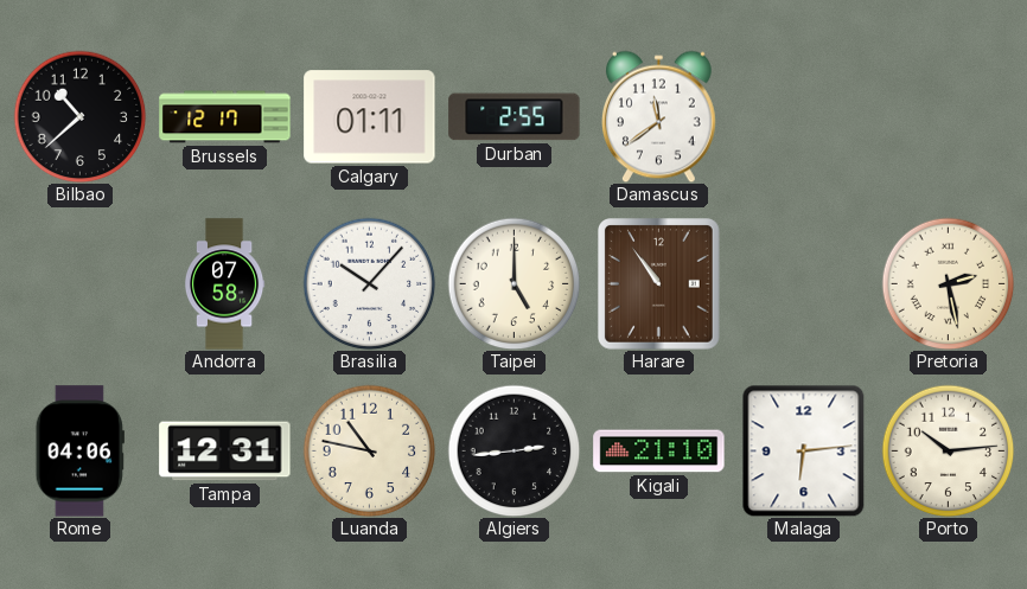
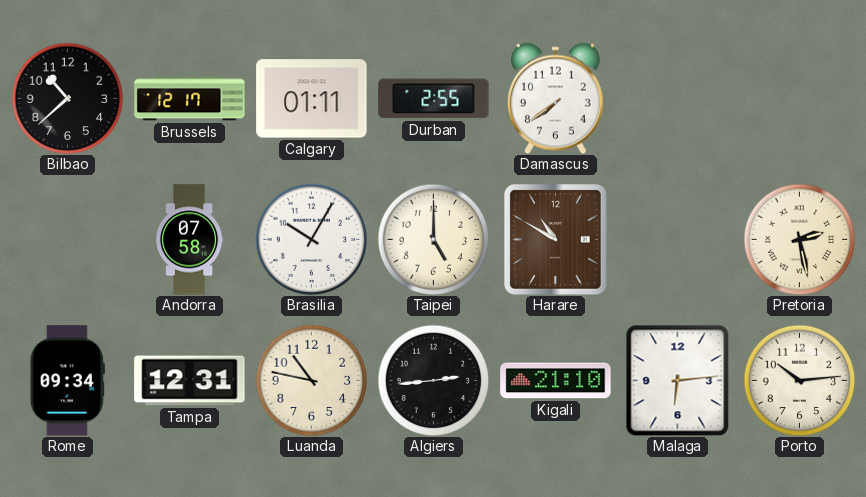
Damascus: 11:39 -> 7:39
Brasilia: 10:07 -> 10:05
Harare: 10:54 -> 10:50
Rome: 04:06 -> 09:34
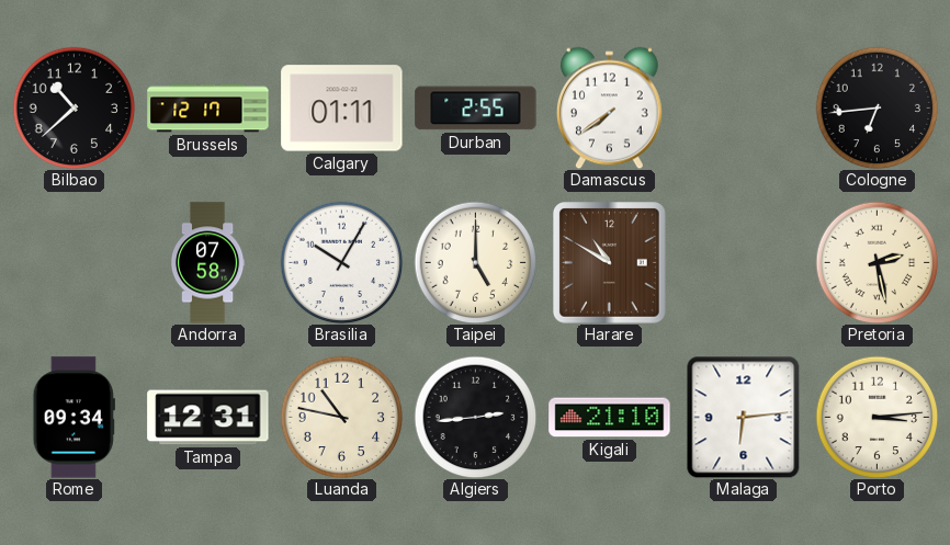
Cologne: none -> 6:44
Porto: 10:14 -> 3:14
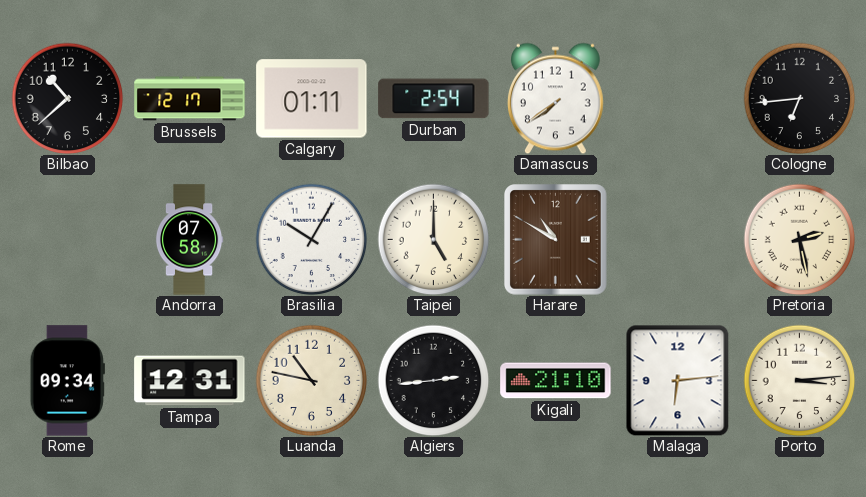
Durban: 2:55 -> 2:54
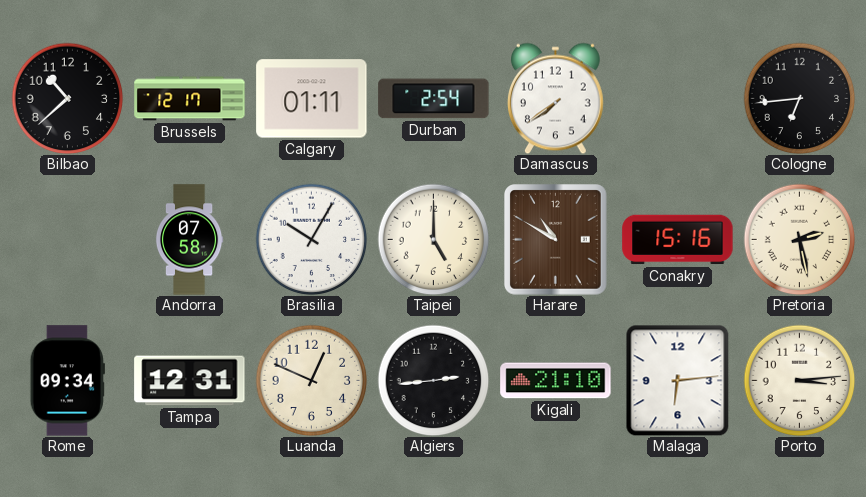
Conakry: none -> 15:16
Luanda: 10:47 -> 12:49
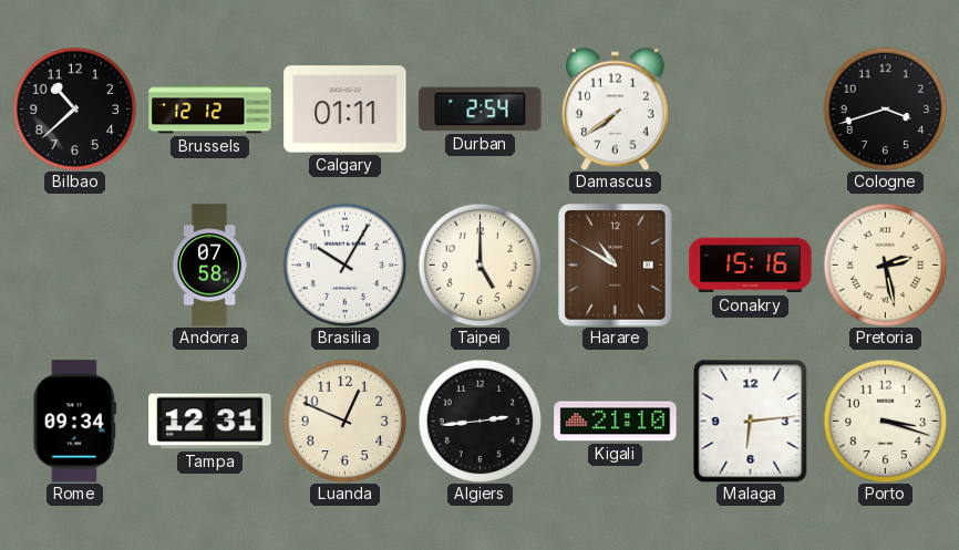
Brussels: 12:17 -> 12:12
Cologne: 6:44 -> 3:42
Porto: 3:14 -> 3:18
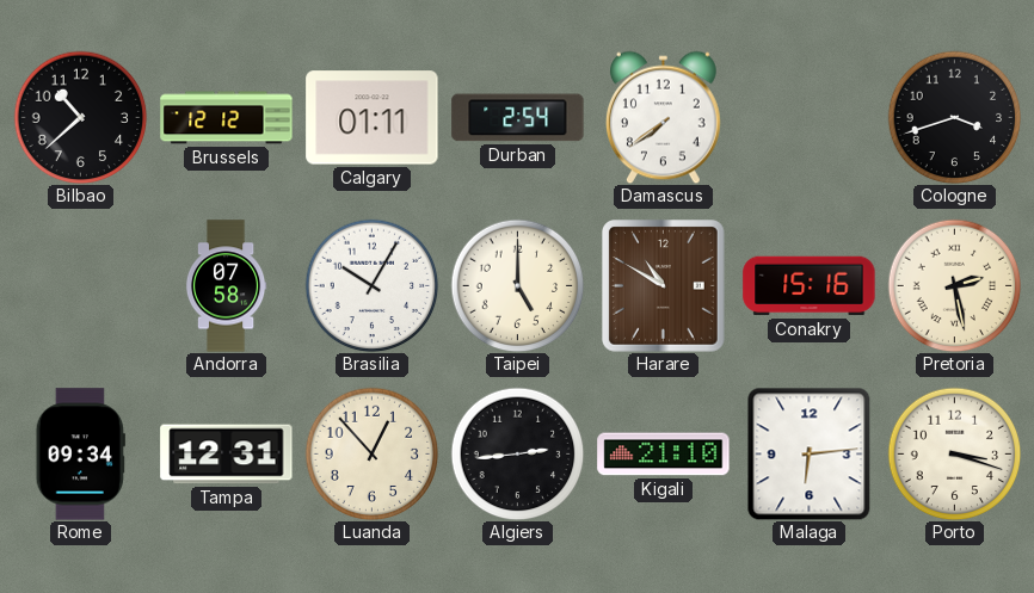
Luanda: 12:49 -> 12:53
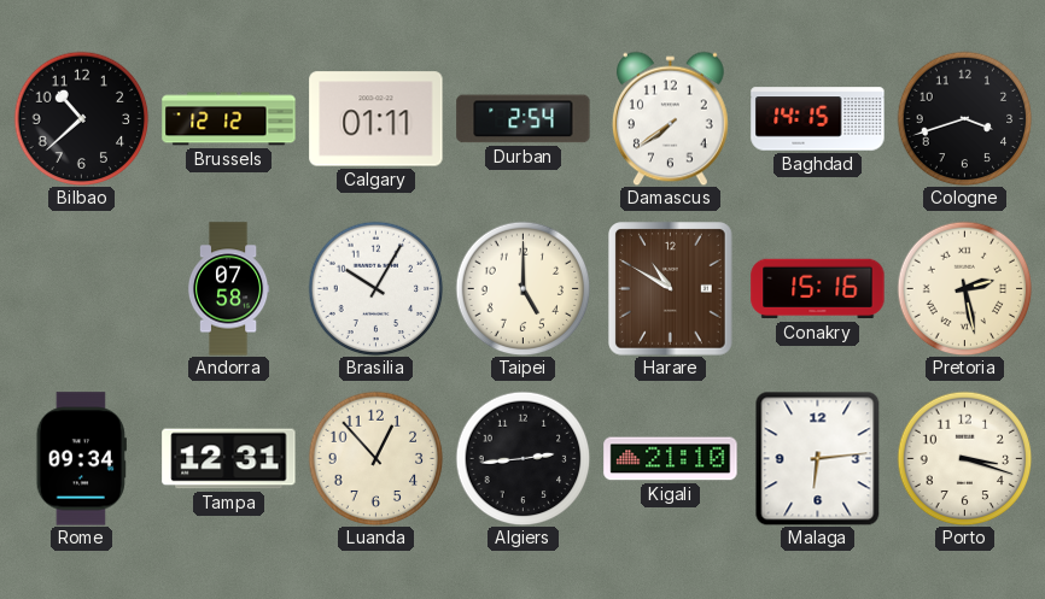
Baghdad: none -> 14:15
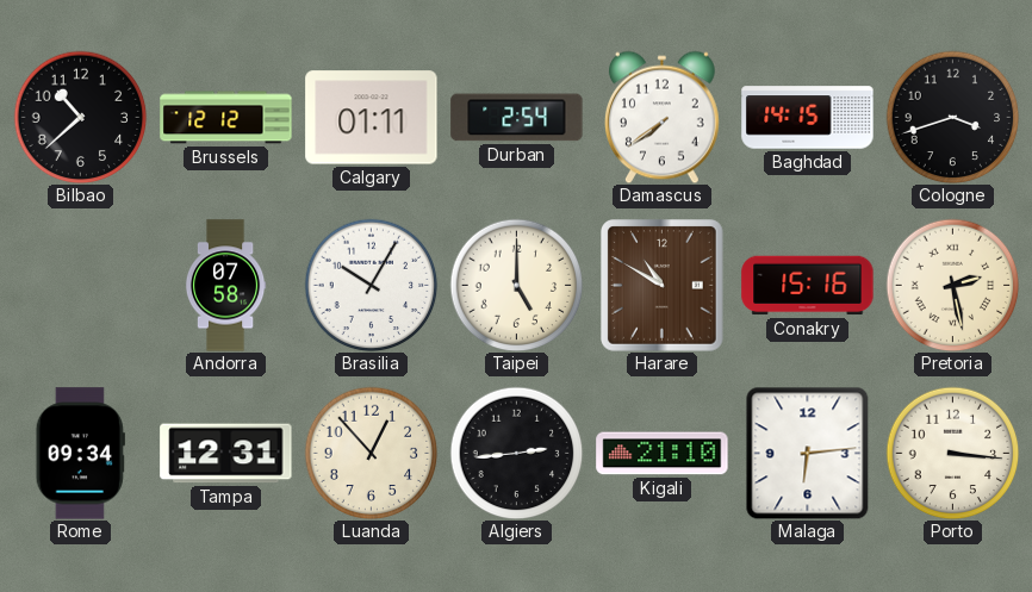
Porto: 3:18 -> 3:16
